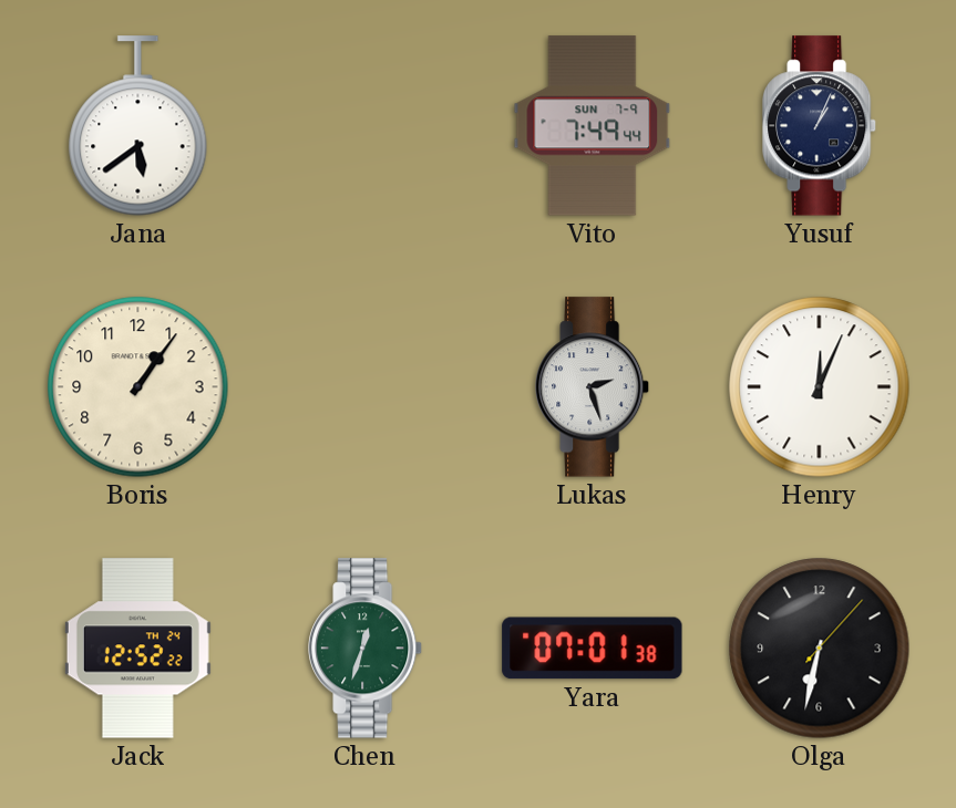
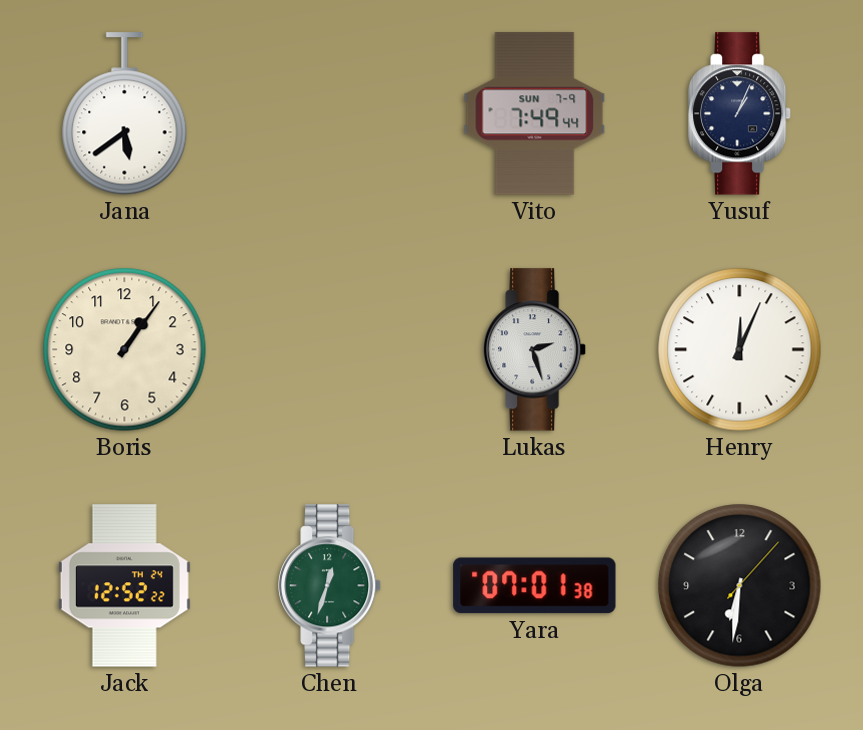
Olga: 6:32 -> 6:31
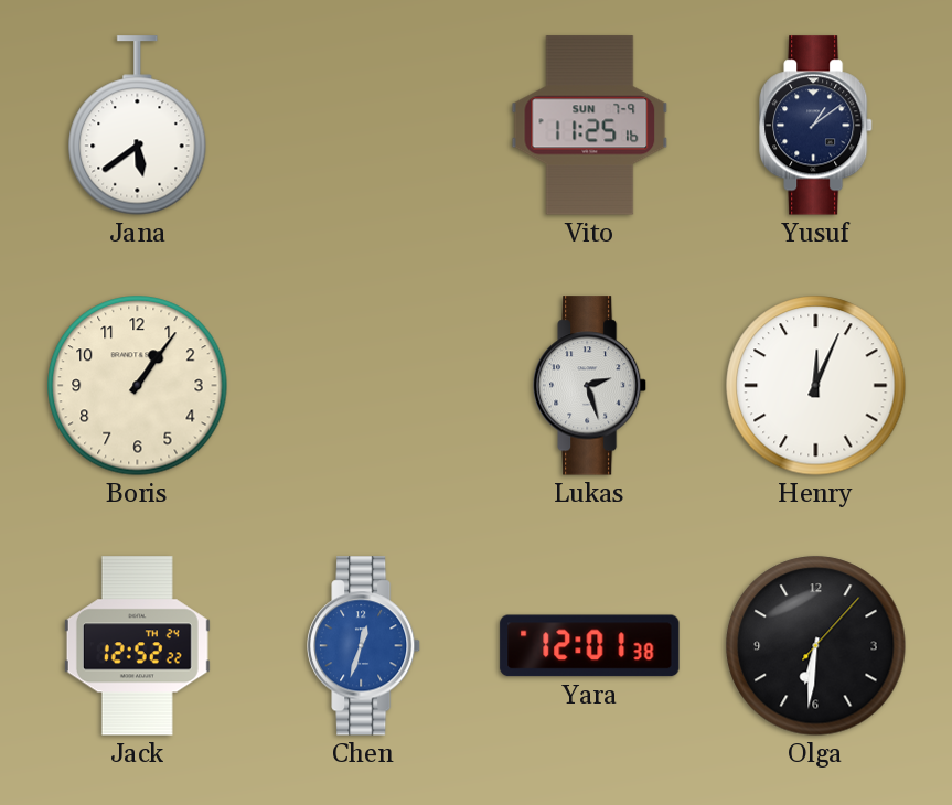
Vito: 7:49 -> 11:25
Yusuf: 1:04 -> 1:09
Chen dial: green -> blue
Yara: 07:01 -> 12:01
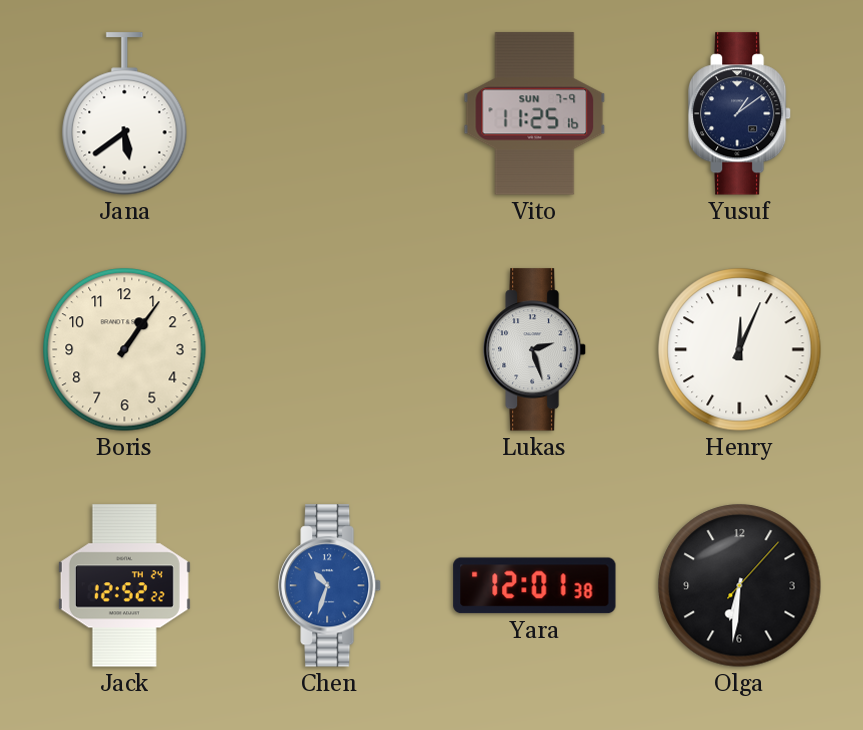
Chen: 12:33 -> 10:33
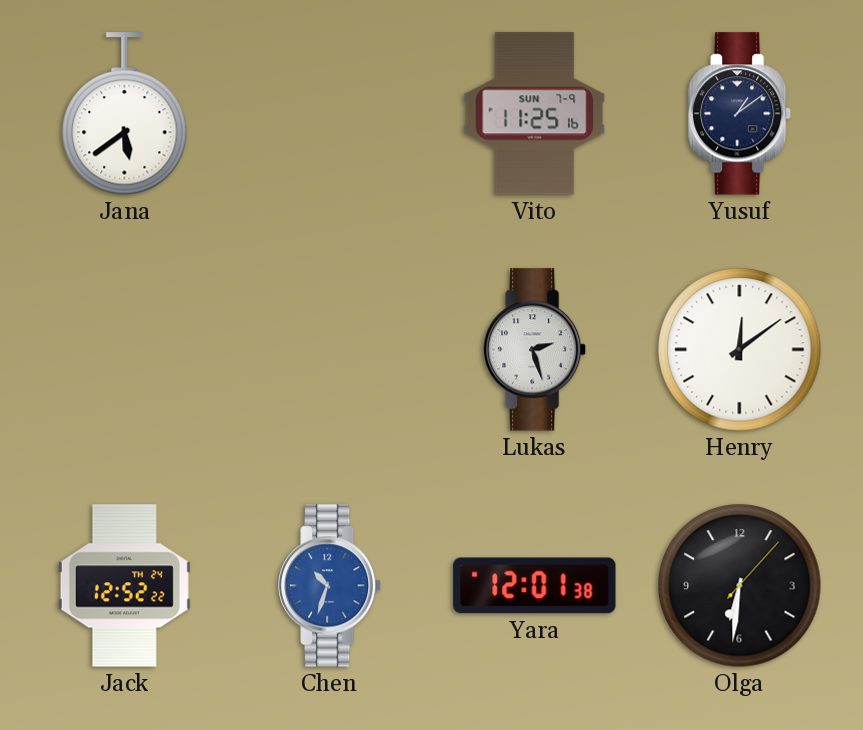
Boris: 1:06 -> none
Henry: 12:04 -> 12:09
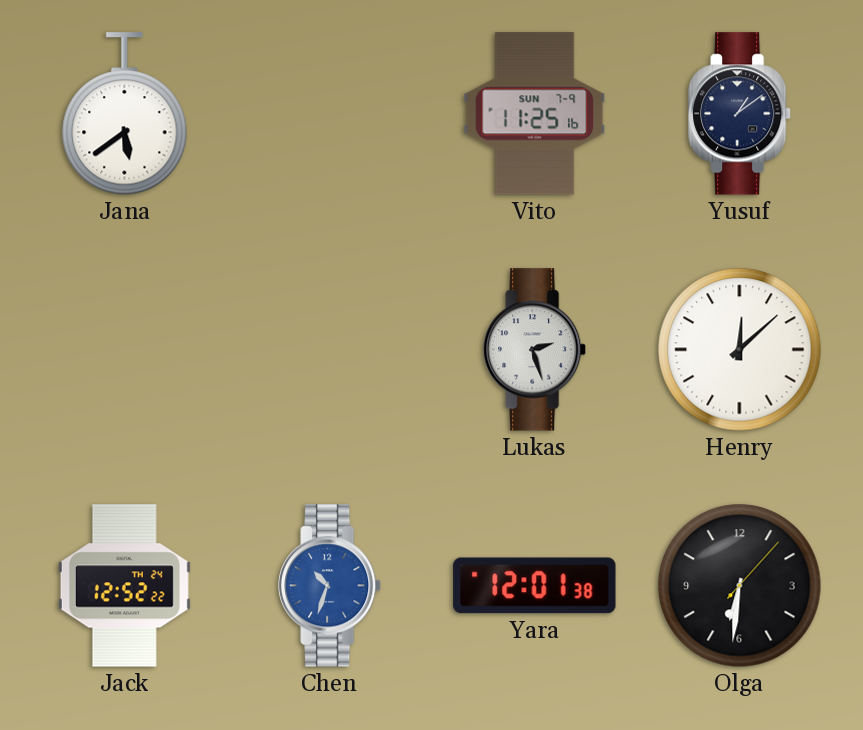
Henry: 12:09 -> 12:08
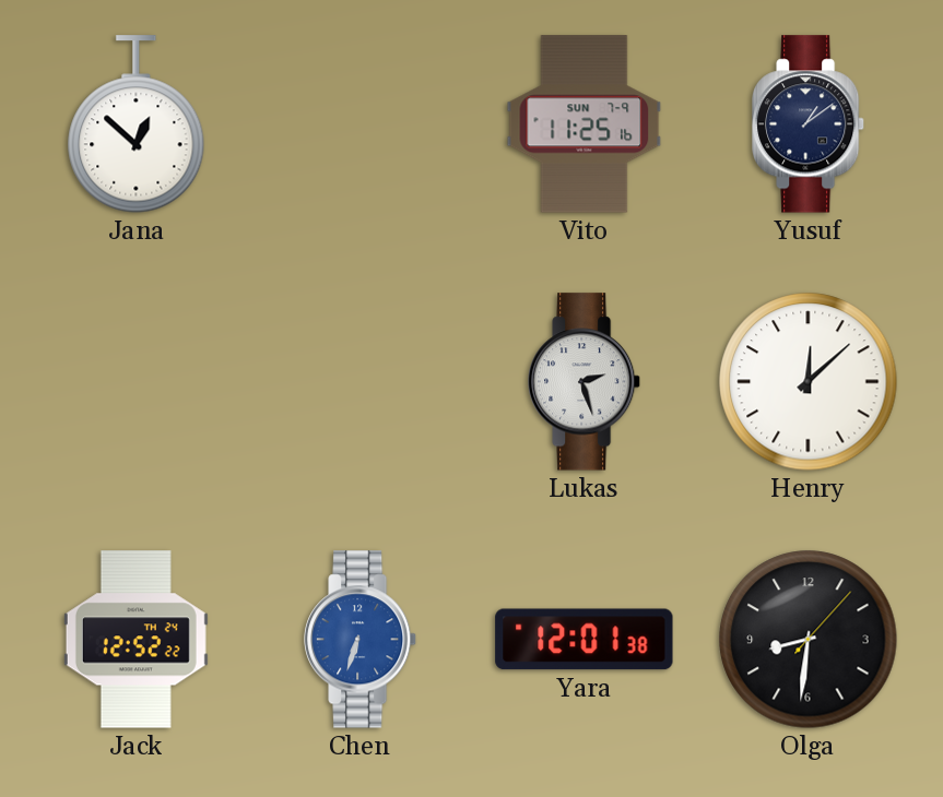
Jana: 5:39 -> 12:52
Chen: 10:33 -> 6:33
Olga: 6:31 -> 8:31
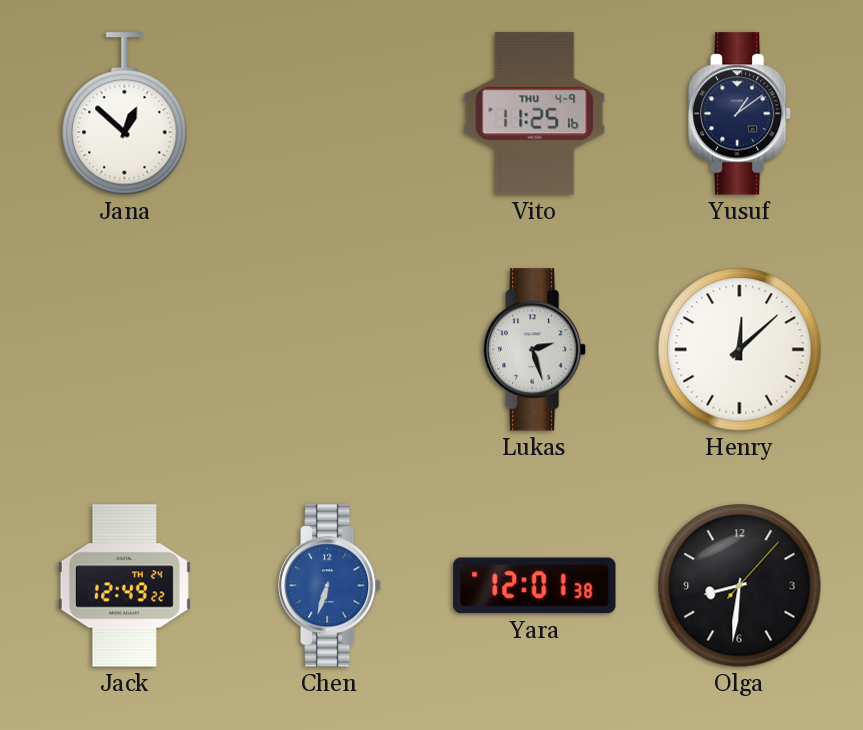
Vito date: SUN 7-9 -> THU 4-9
Jack: 12:52 -> 12:49
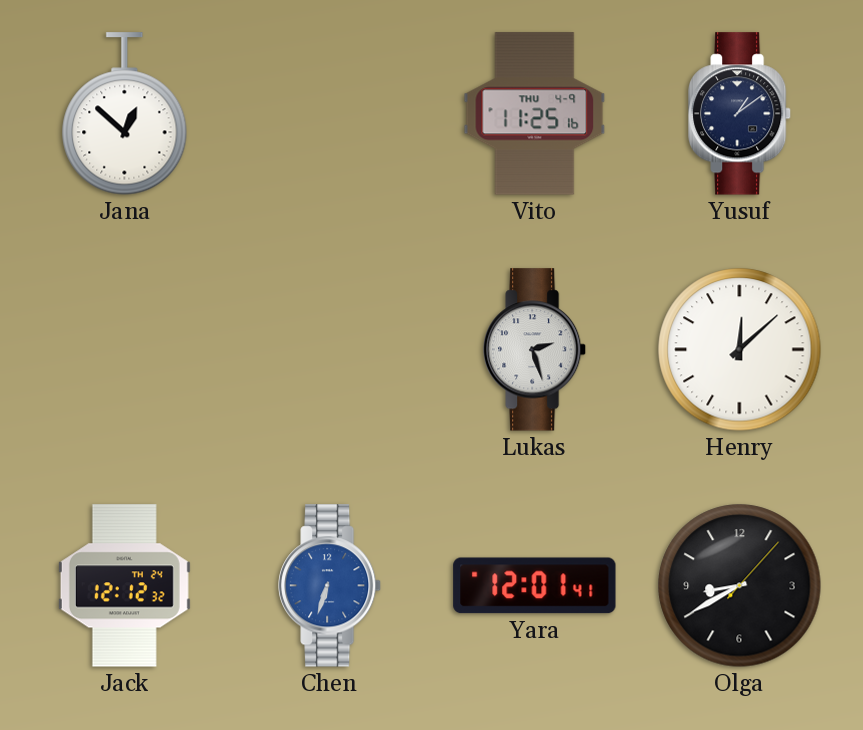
Jack: 12:49 -> 12:12
Yara: 12:01:38 -> 12:01:41
Olga: 8:31 -> 8:40
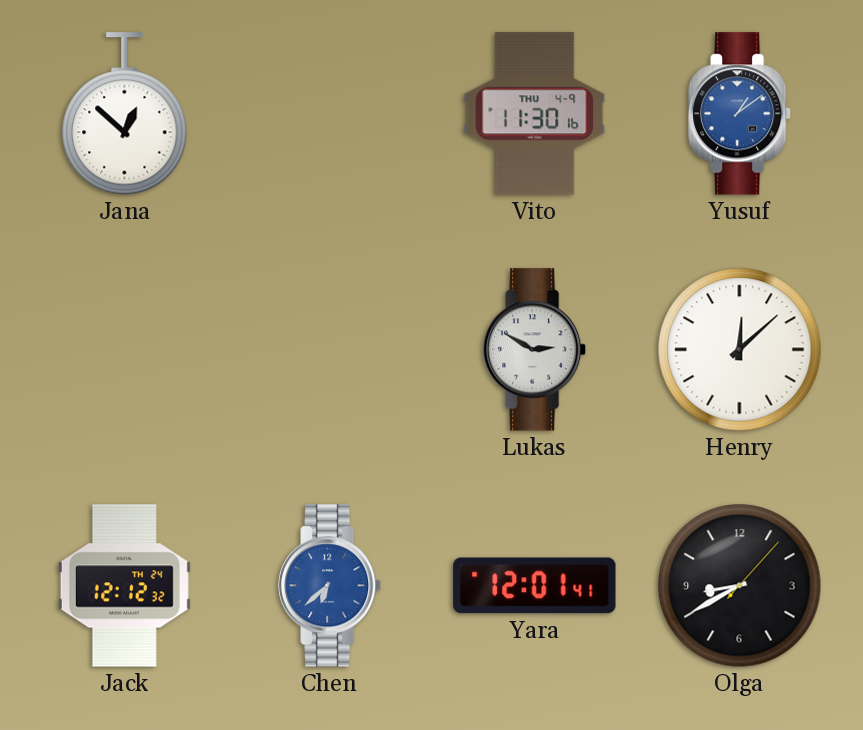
Vito: 11:25 -> 11:30
Yusuf dial: navy -> blue
Lukas: 2:27 -> 2:50
Chen: 6:33 -> 6:38
